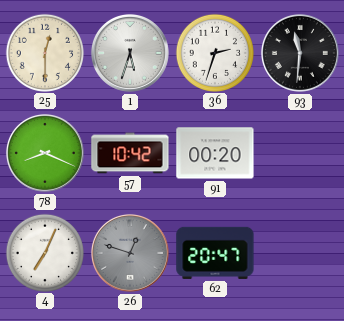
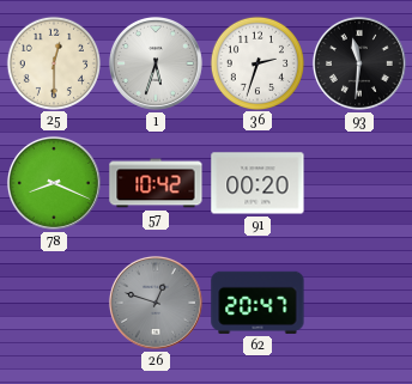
4: 7:04 -> none
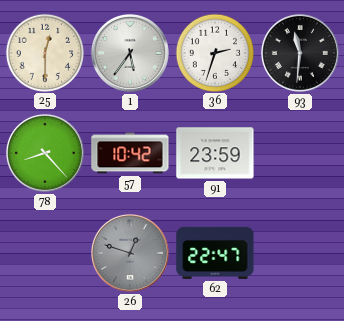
1: 5:33 -> 5:36
78: 8:19 -> 8:23
91: 00:20 -> 23:59
62: 20:47 -> 22:47
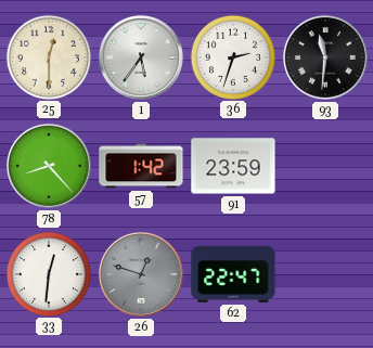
57: 10:42 -> 1:42
33: none -> 12:31
